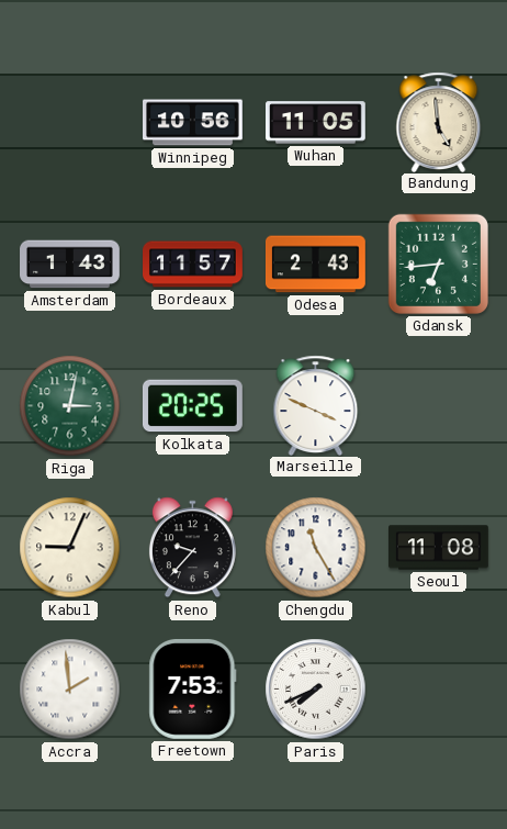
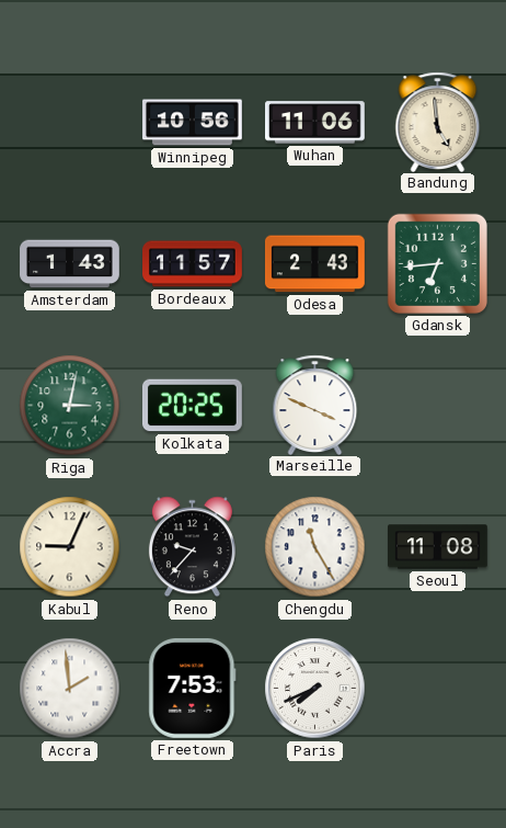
Wuhan: 11:05 -> 11:06
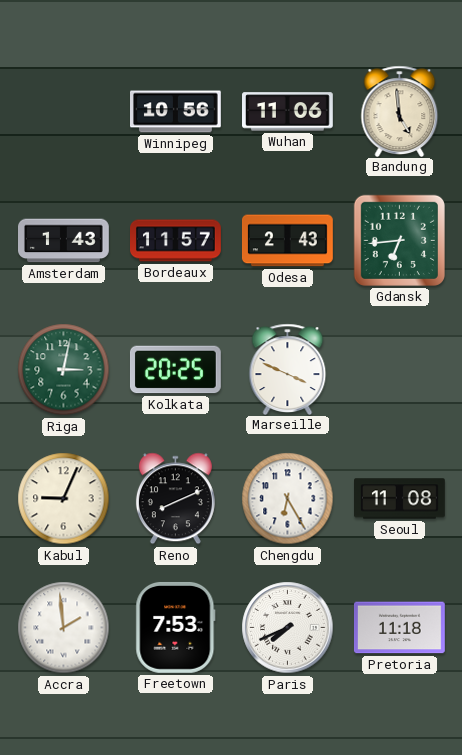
Reno: 9:37 -> 8:11
Chengdu: 11:25 -> 6:25
Pretoria: none -> 11:18
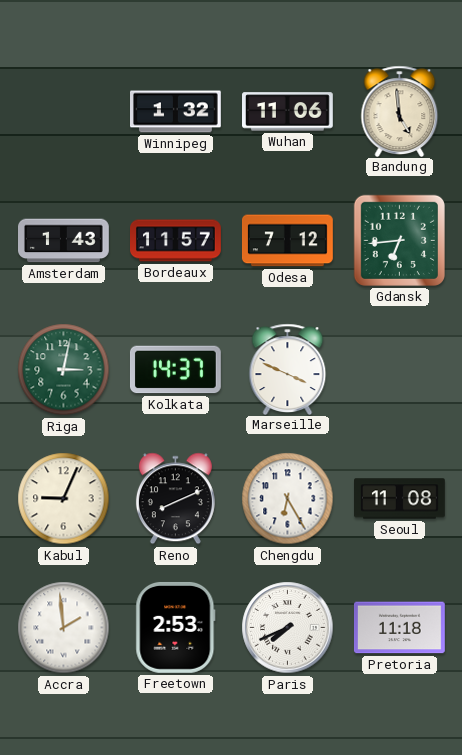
Winnipeg: 10:56 -> 1:32
Odesa: 2:43 -> 7:12
Kolkata: 20:25 -> 14:37
Freetown: 7:53 -> 2:53
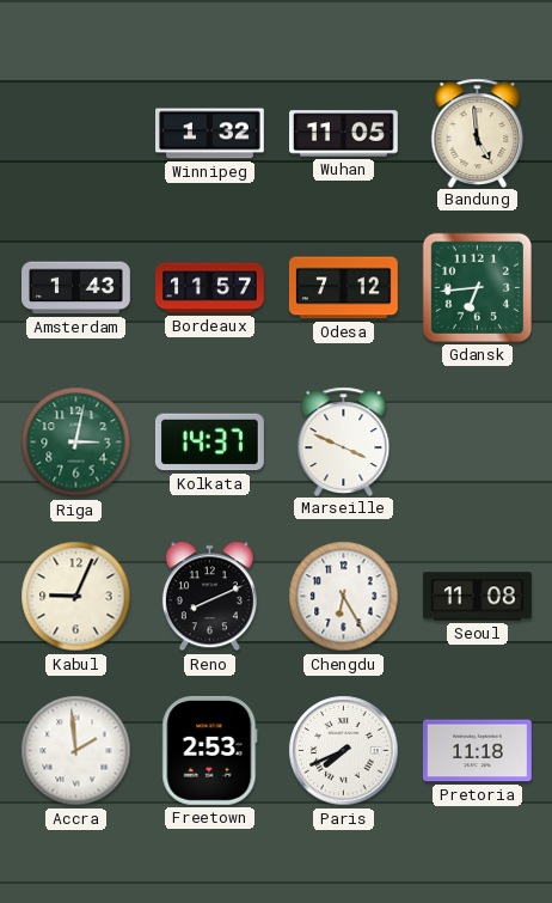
Wuhan: 11:06 -> 11:05
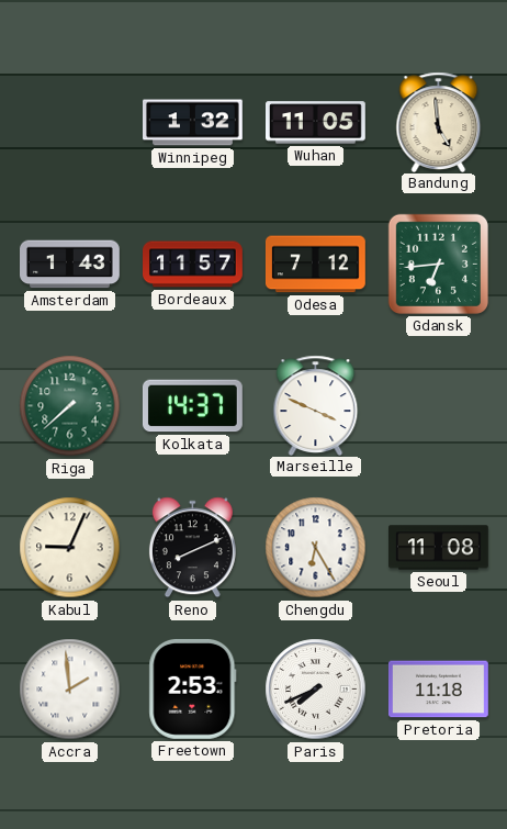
Riga: 3:02 -> 7:38
